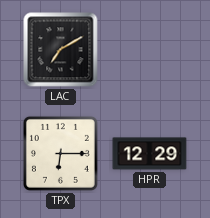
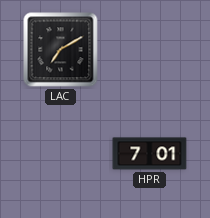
TPX: 6:15 -> none
HPR: 12:29 -> 7:01
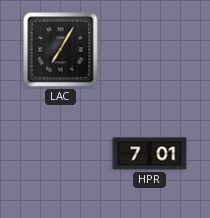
LAC: 7:10 -> 7:05
